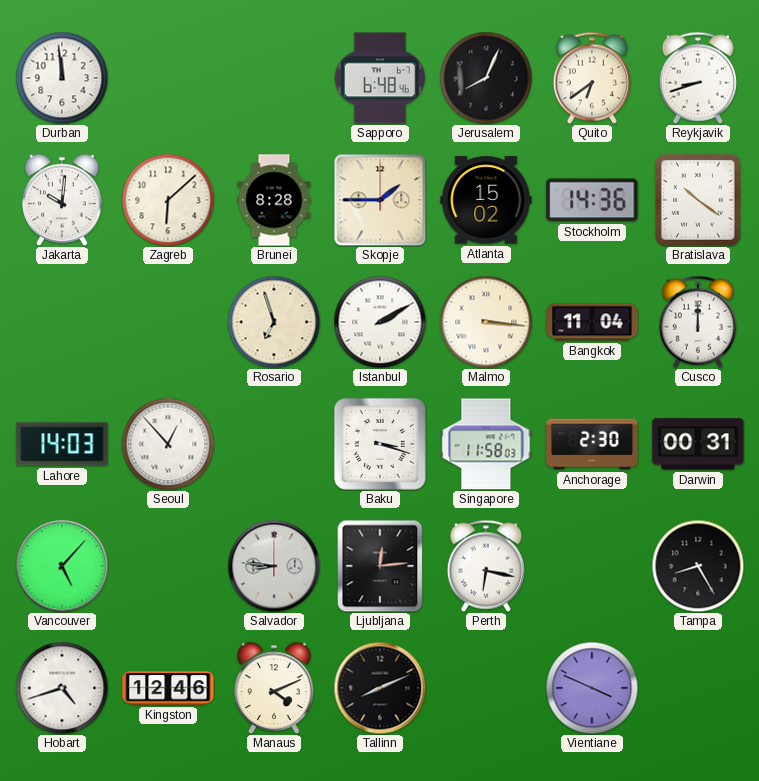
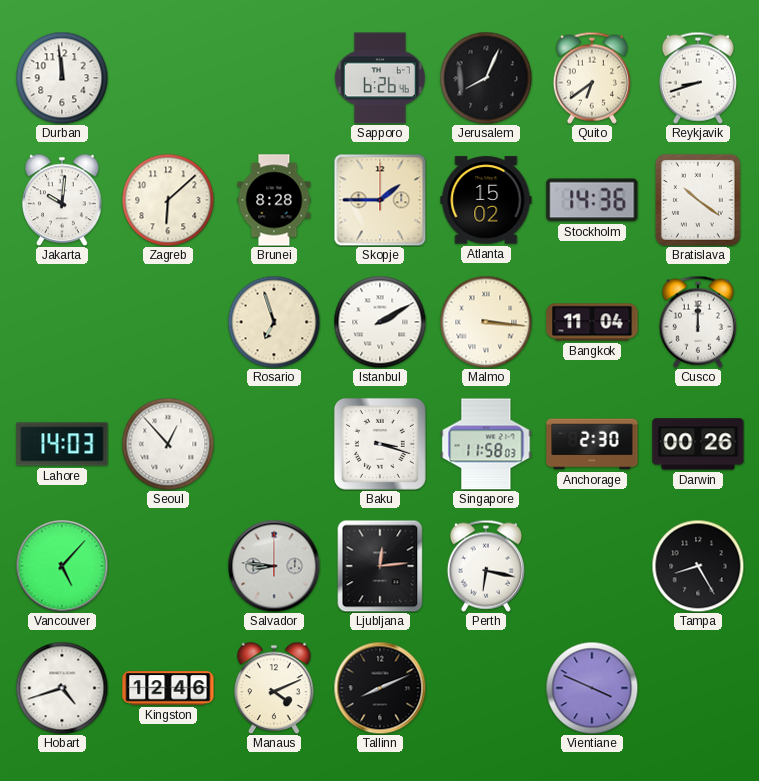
Sapporo: 6:48 -> 6:26
Darwin: 00:31 -> 00:26
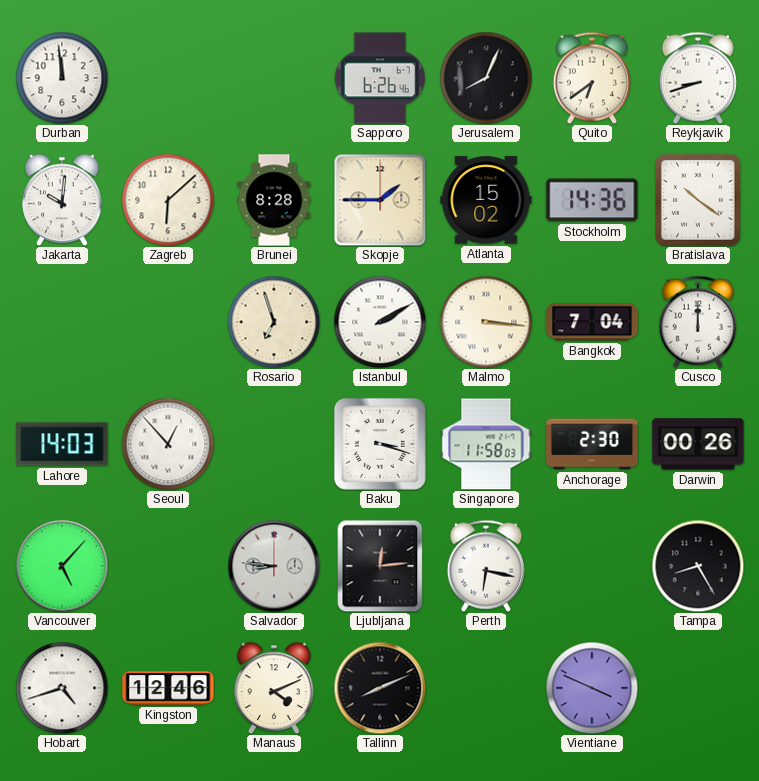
Bangkok: 11:04 -> 7:04
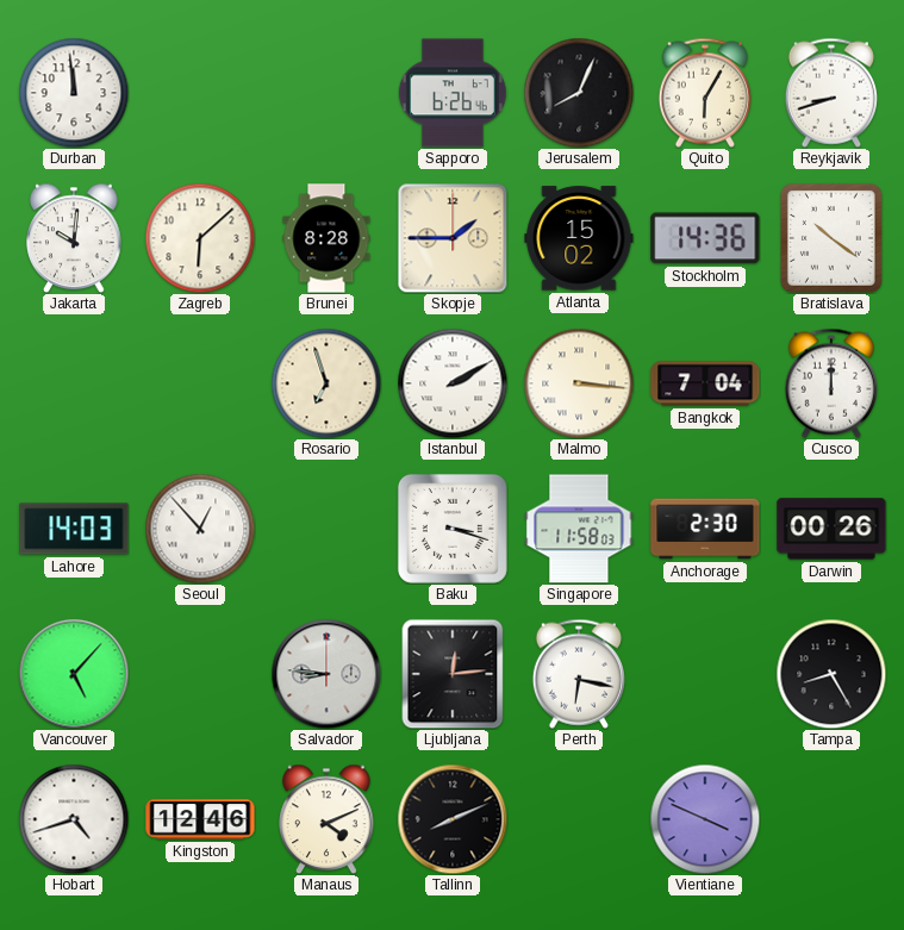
Quito: 6:39 -> 6:05
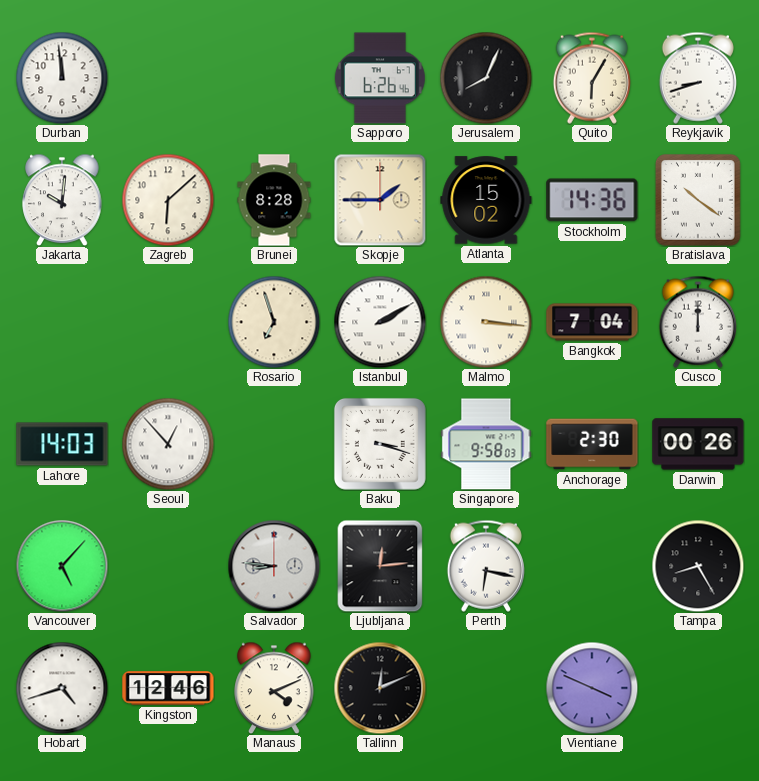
Singapore: 11:58 -> 9:58
Tallinn: 8:11 -> 12:11
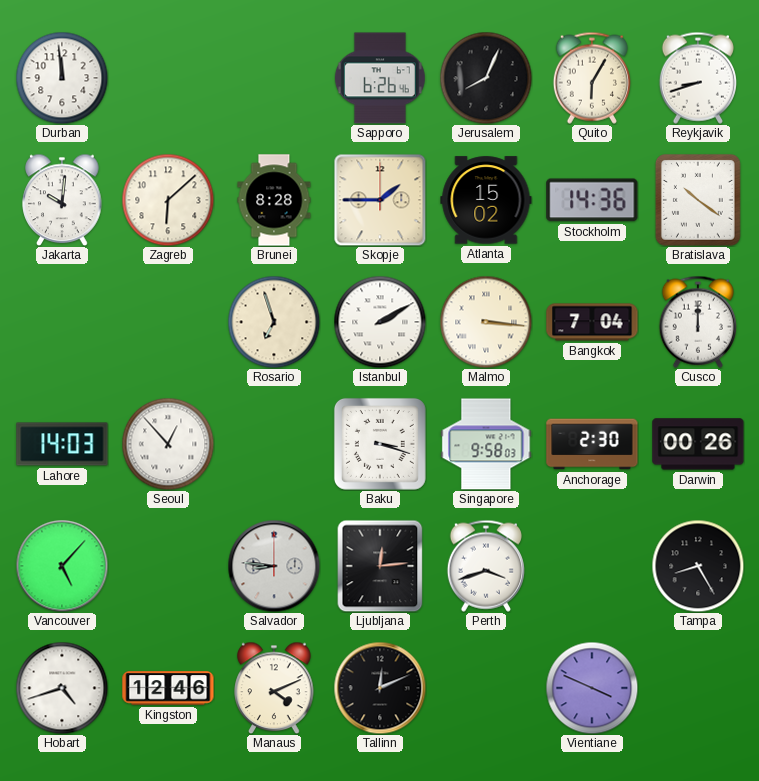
Perth: 6:17 -> 3:42
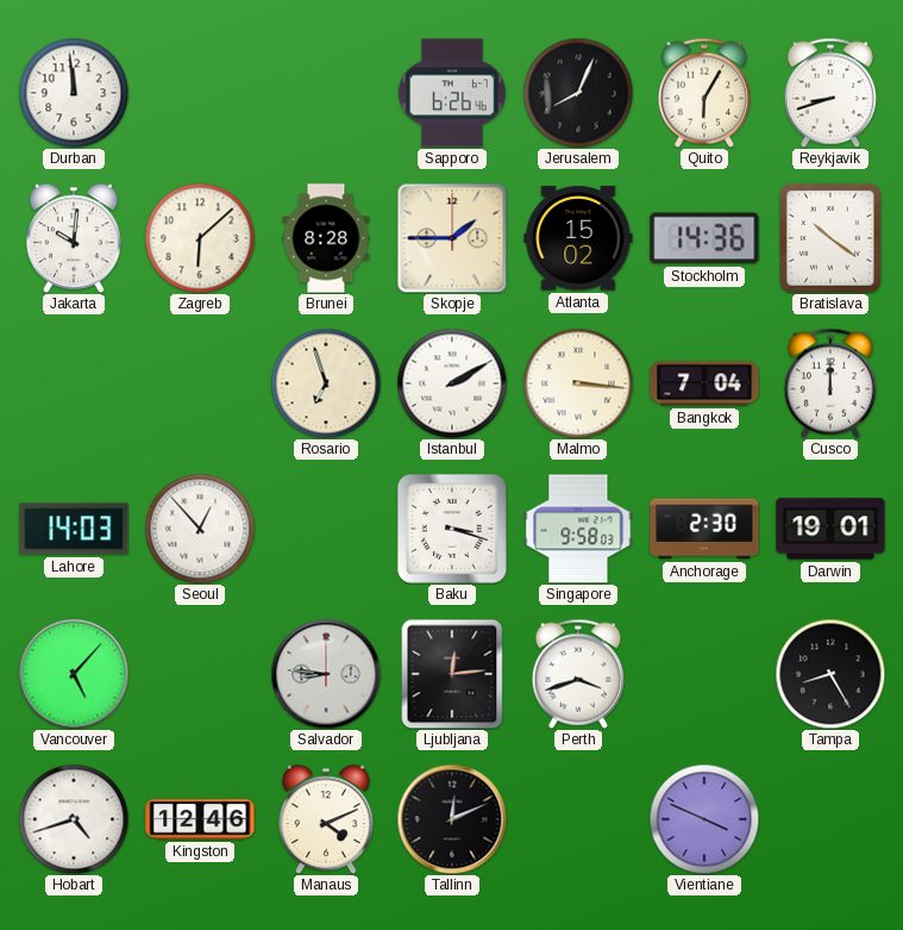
Darwin: 00:26 -> 19:01
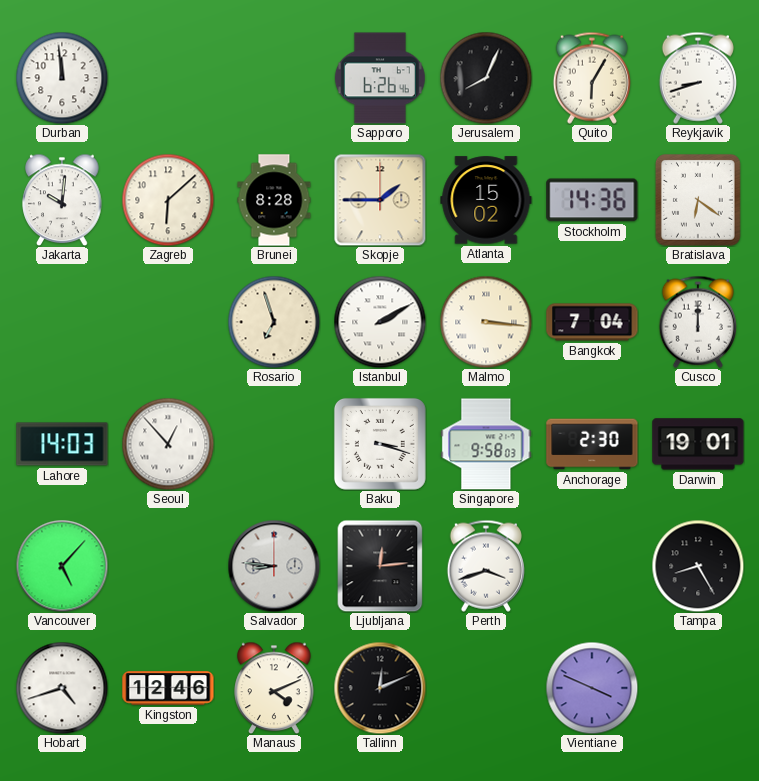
Bratislava: 10:21 -> 6:21
